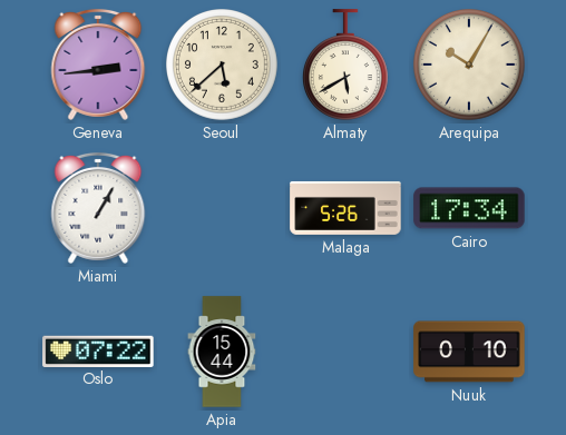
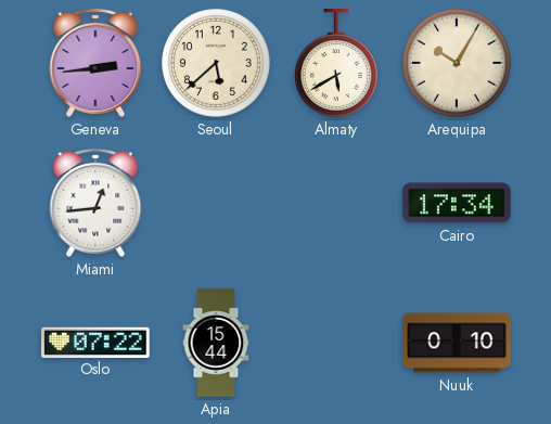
Miami: 1:05 -> 12:44
Malaga: 5:26 -> none
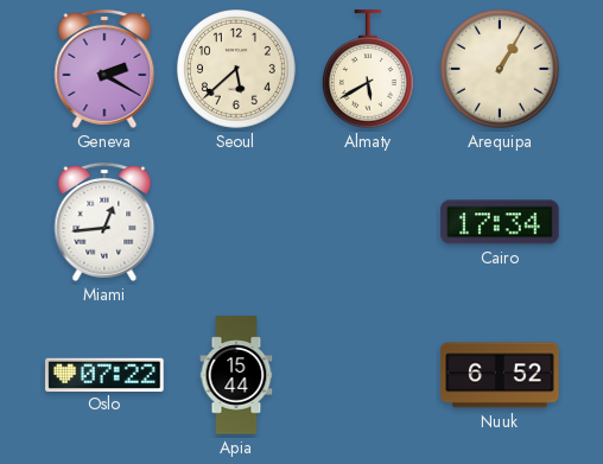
Geneva: 2:44 -> 2:20
Arequipa: 10:05 -> 1:05
Nuuk: 0:10 -> 6:52
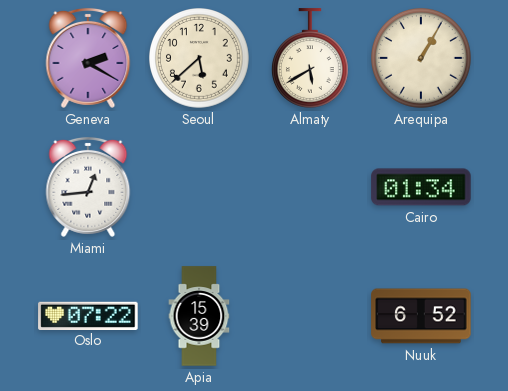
Cairo: 17:34 -> 01:34
Apia: 15:44 -> 15:39
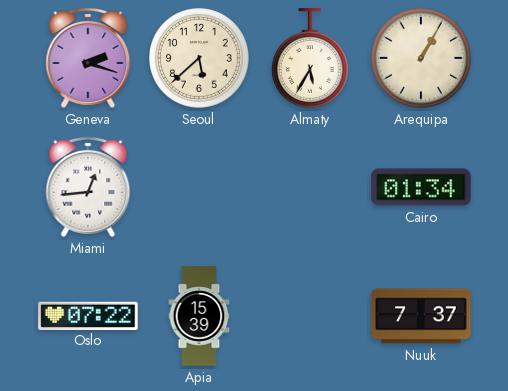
Geneva: 2:20 -> 2:18
Almaty: 5:40 -> 5:35
Nuuk: 6:52 -> 7:37
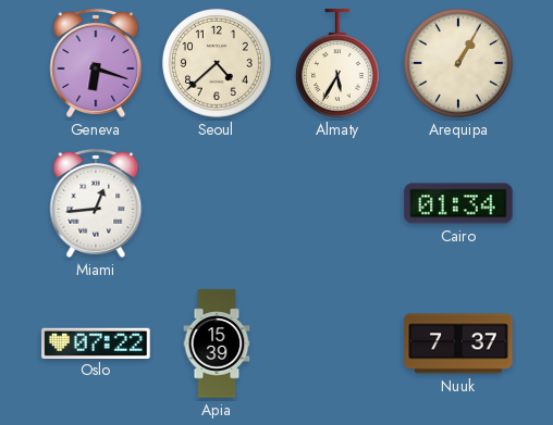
Geneva: 2:18 -> 6:18
Seoul: 5:38 -> 4:38
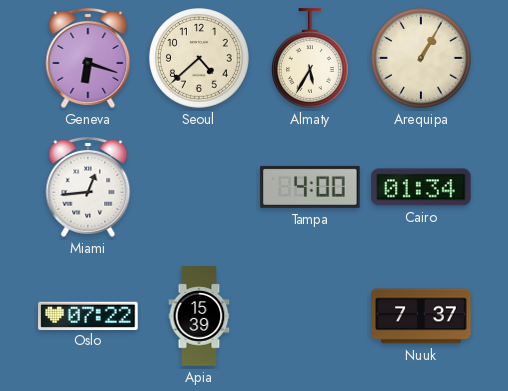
Tampa: none -> 4:00
